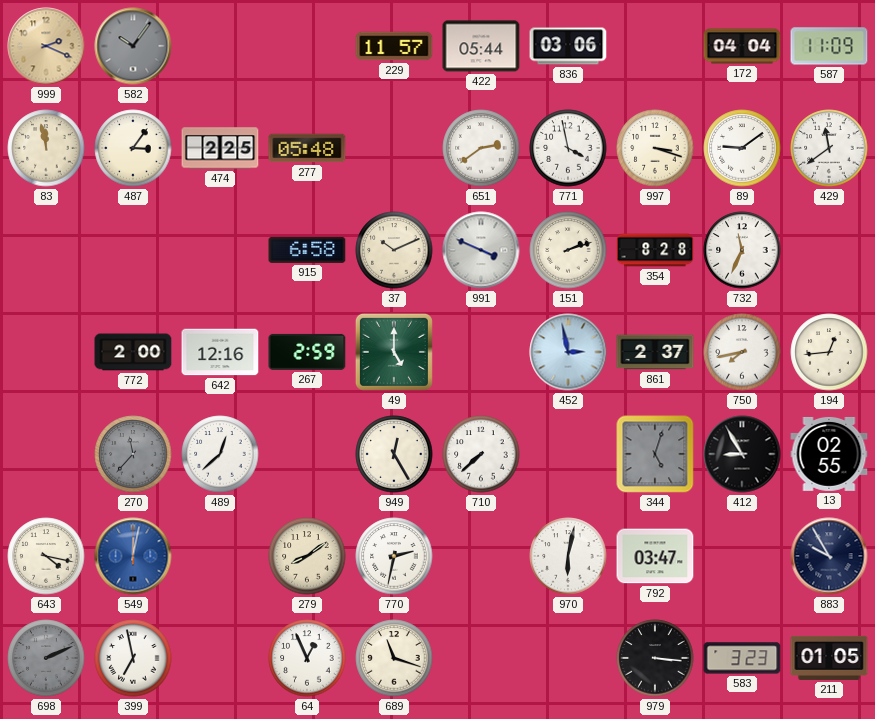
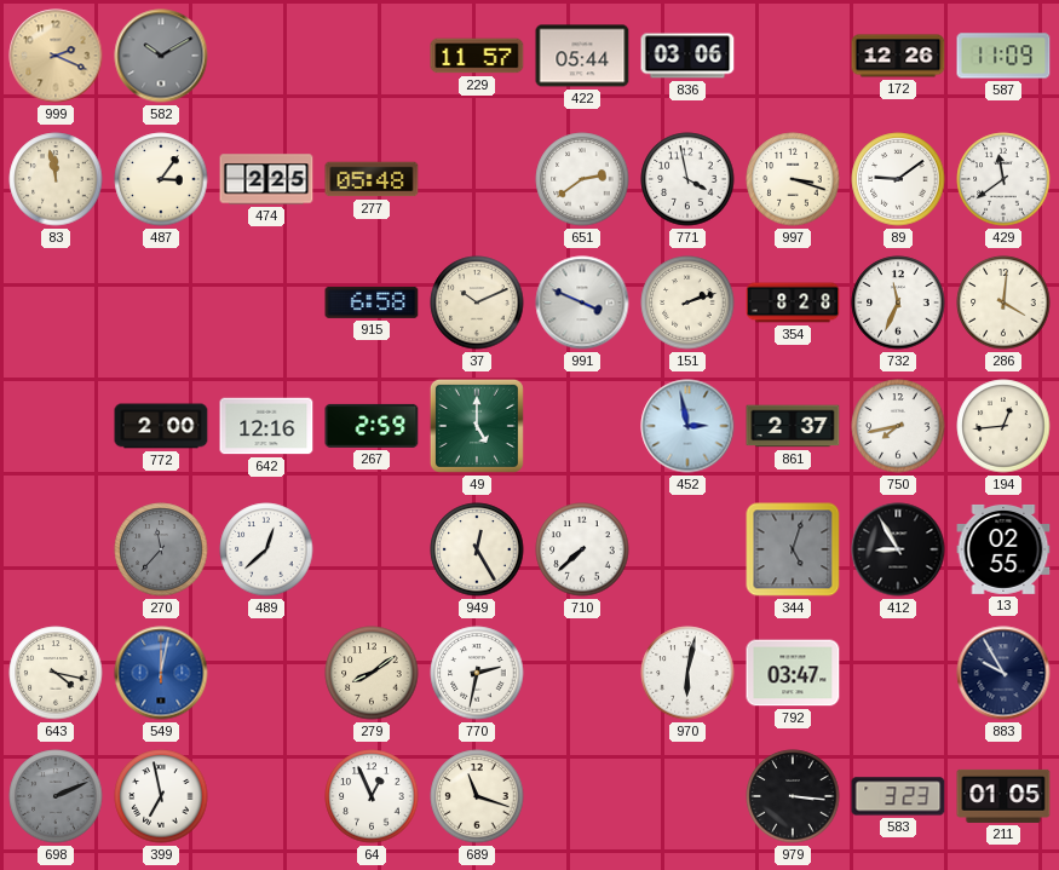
582: 10:06 -> 10:10
172: 04:04 -> 12:26
286: none -> 4:01
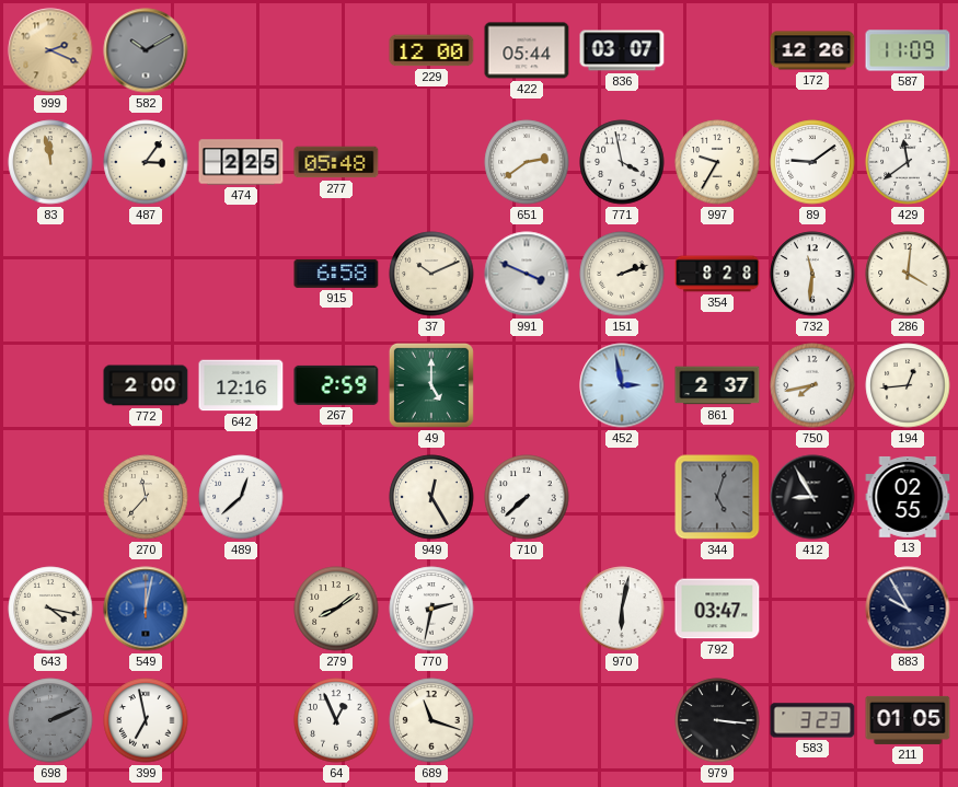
229: 11:57 -> 12:00
836: 03:06 -> 03:07
997: 3:18 -> 9:35
732: 11:34 -> 11:31
270 dial: grey -> cream
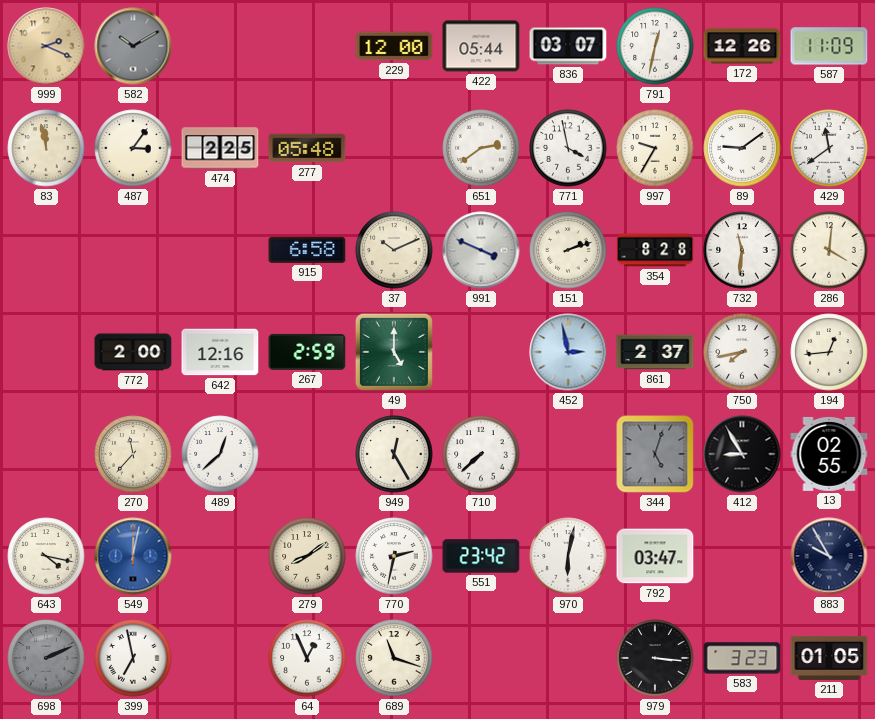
791: none -> 12:32
551: none -> 23:42
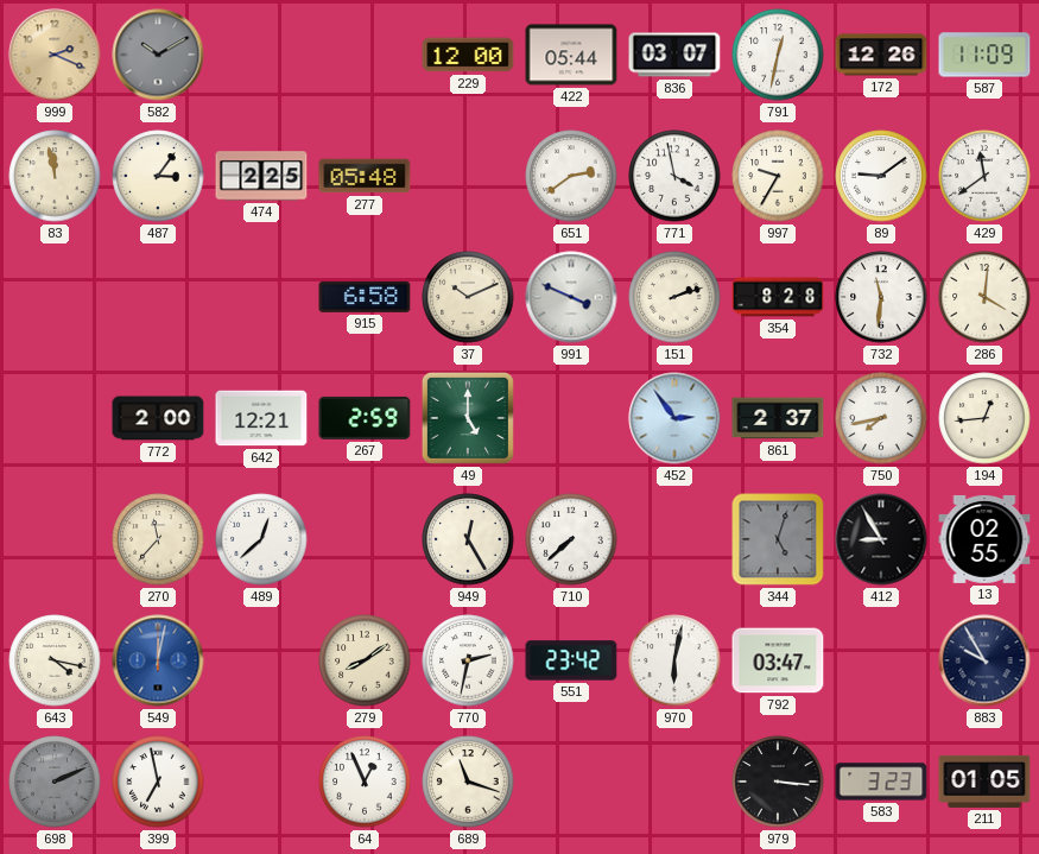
642: 12:16 -> 12:21
452: 2:58 -> 2:54
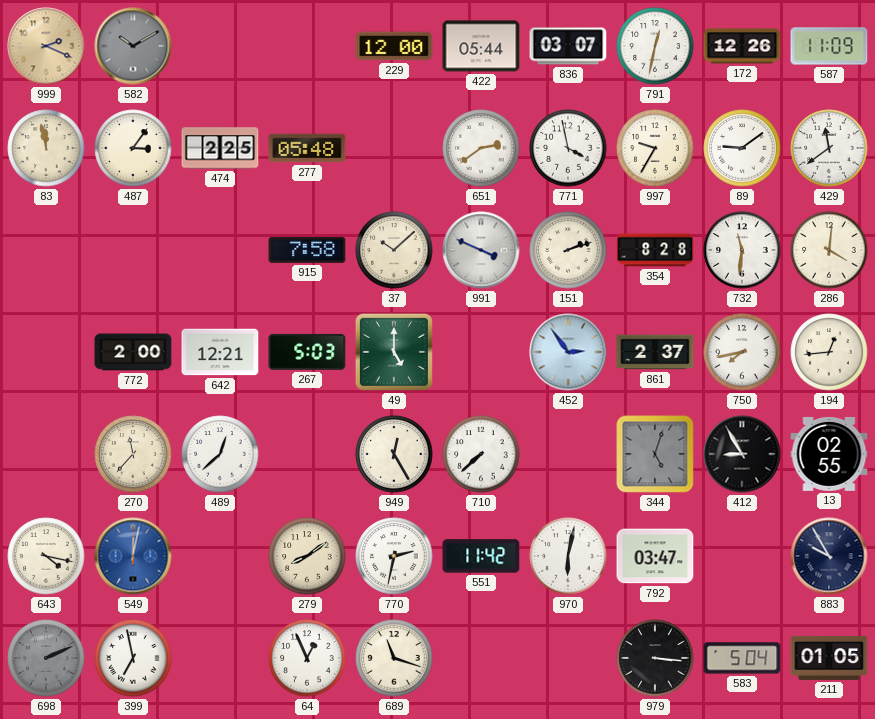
915: 6:58 -> 7:58
37: 10:11 -> 10:08
267: 2:59 -> 5:03
551: 23:42 -> 11:42
583: 3:23 -> 5:04
